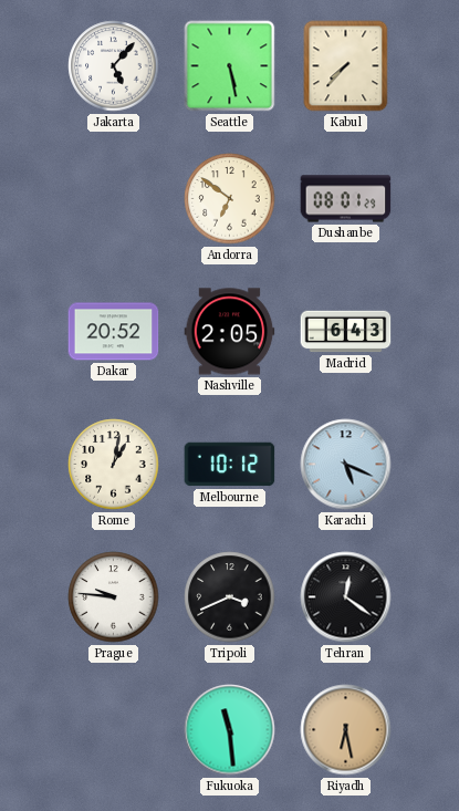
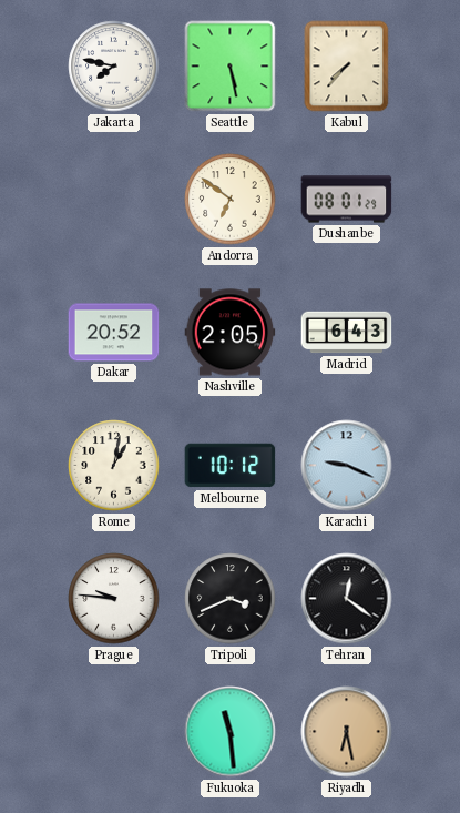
Jakarta: 5:07 -> 7:47
Karachi: 5:19 -> 9:19
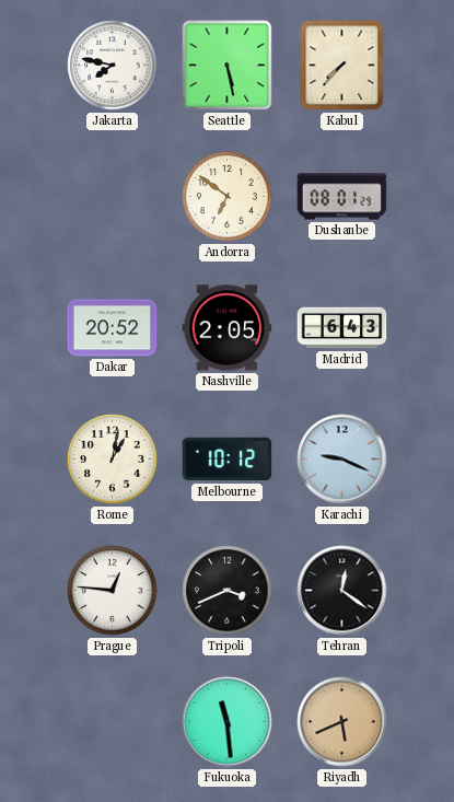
Prague: 9:46 -> 12:46
Riyadh: 6:28 -> 5:41
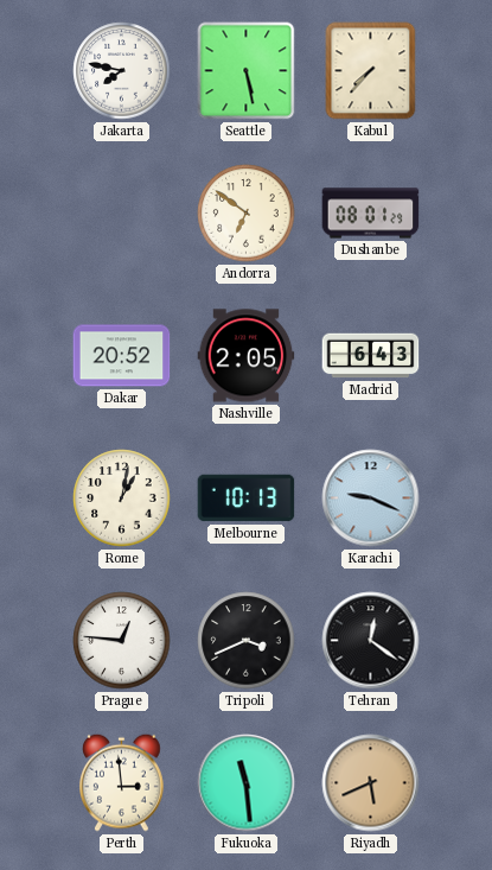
Melbourne: 10:12 -> 10:13
Perth: none -> 2:59
